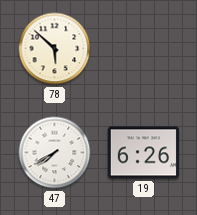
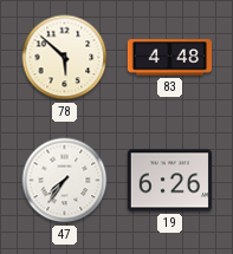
83: none -> 4:48
47: 7:40 -> 7:36
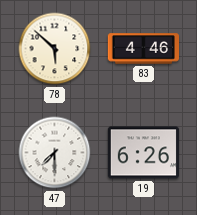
83: 4:48 -> 4:46
47: 7:36 -> 7:30
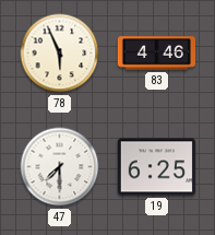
78: 5:52 -> 5:56
19: 6:26 -> 6:25
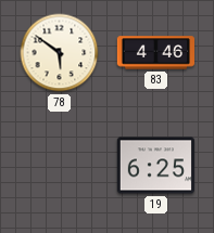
78: 5:56 -> 5:51
47: 7:30 -> none
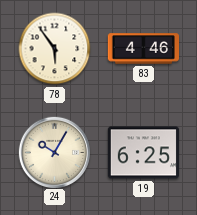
78: 5:51 -> 5:54
24: none -> 10:05
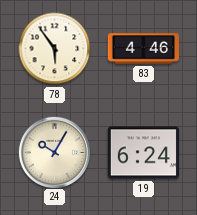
19: 6:25 -> 6:24
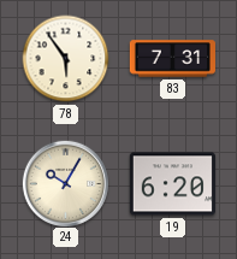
83: 4:46 -> 7:31
19: 6:24 -> 6:20
